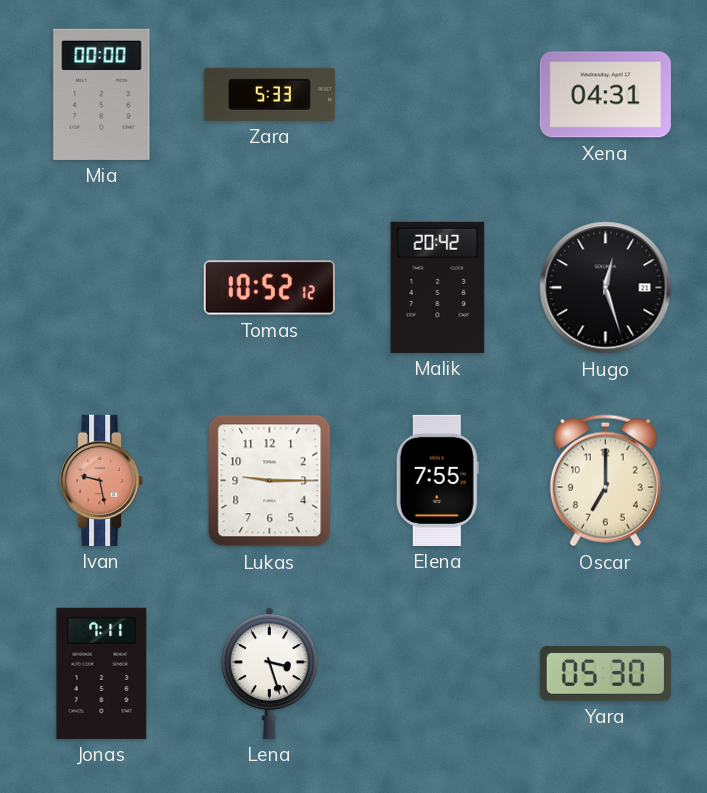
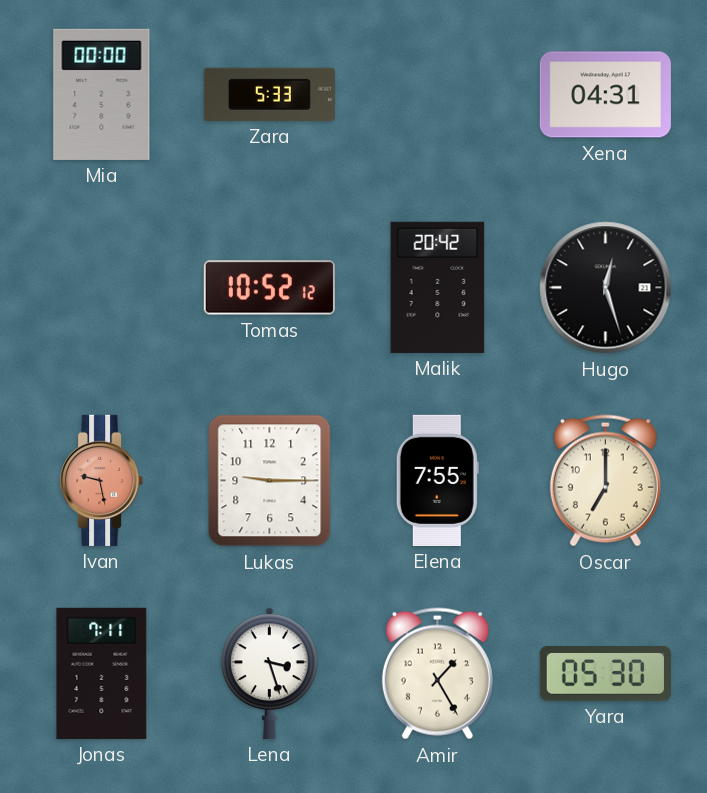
Amir: none -> 1:25
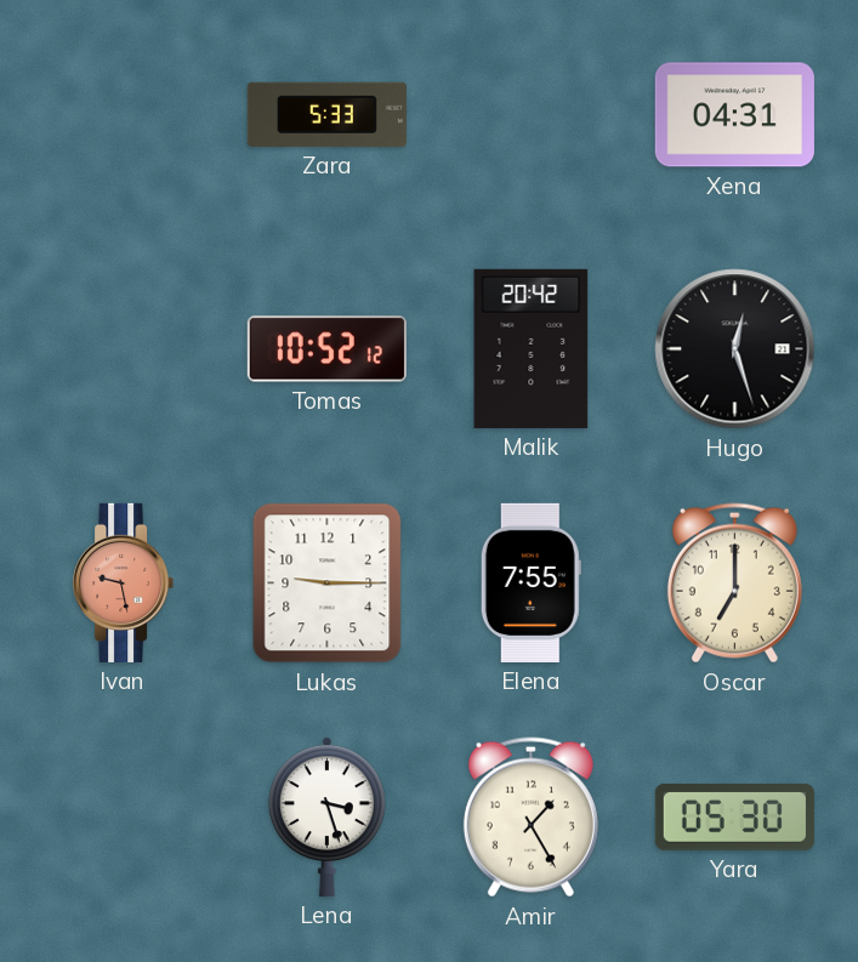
Mia: 00:00 -> none
Jonas: 7:11 -> none
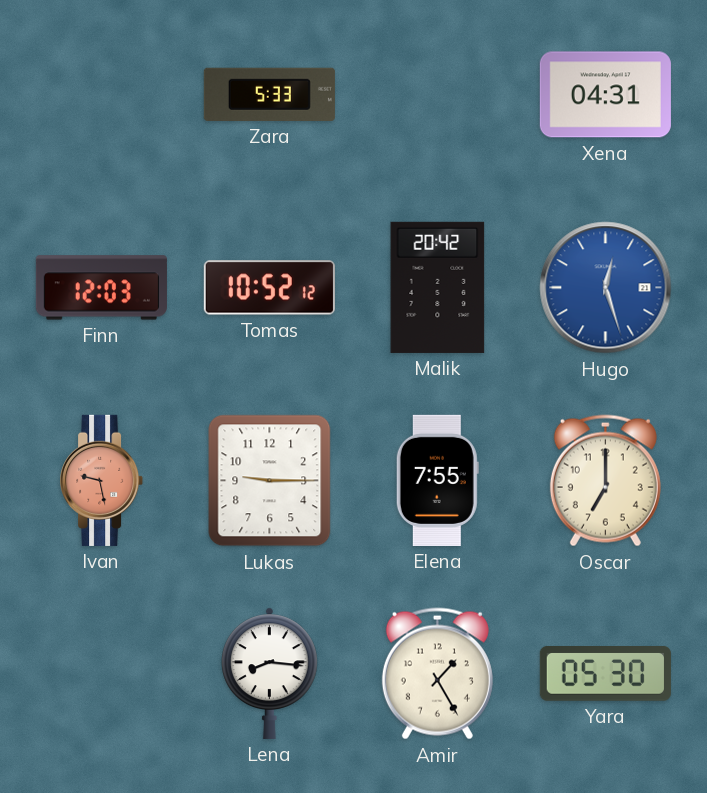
Finn: none -> 12:03
Hugo dial: black -> blue
Lena: 3:27 -> 8:16
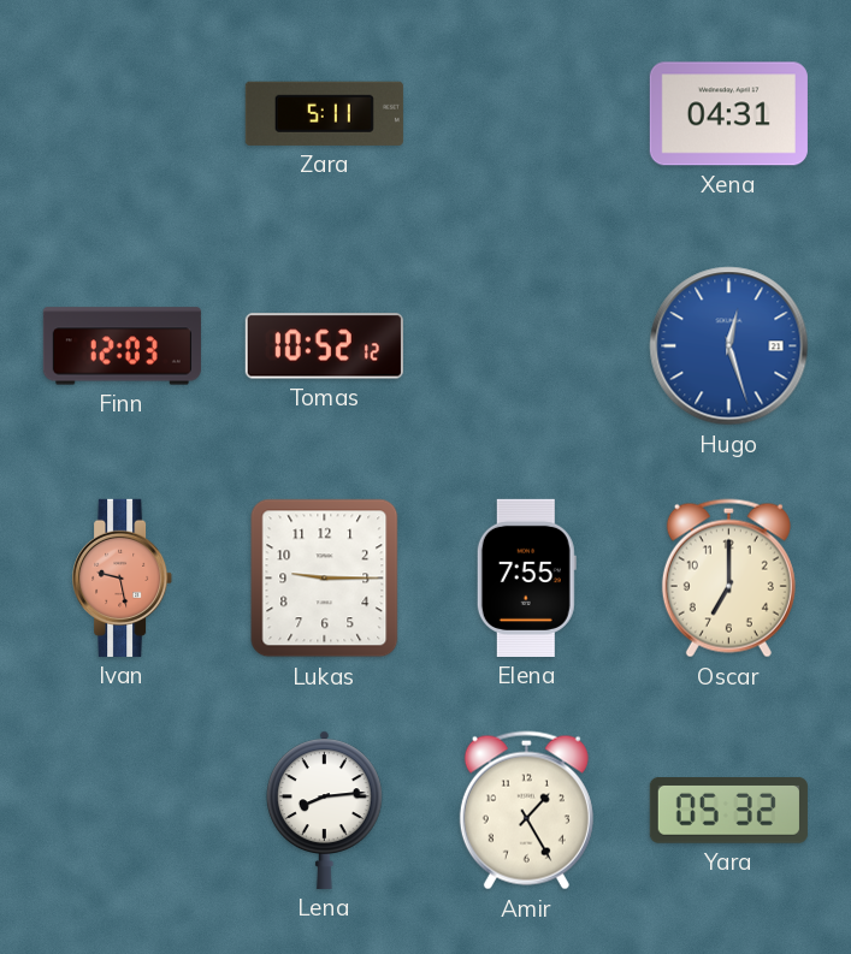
Zara: 5:33 -> 5:11
Malik: 20:42 -> none
Lena: 8:16 -> 8:14
Yara: 05:30 -> 05:32
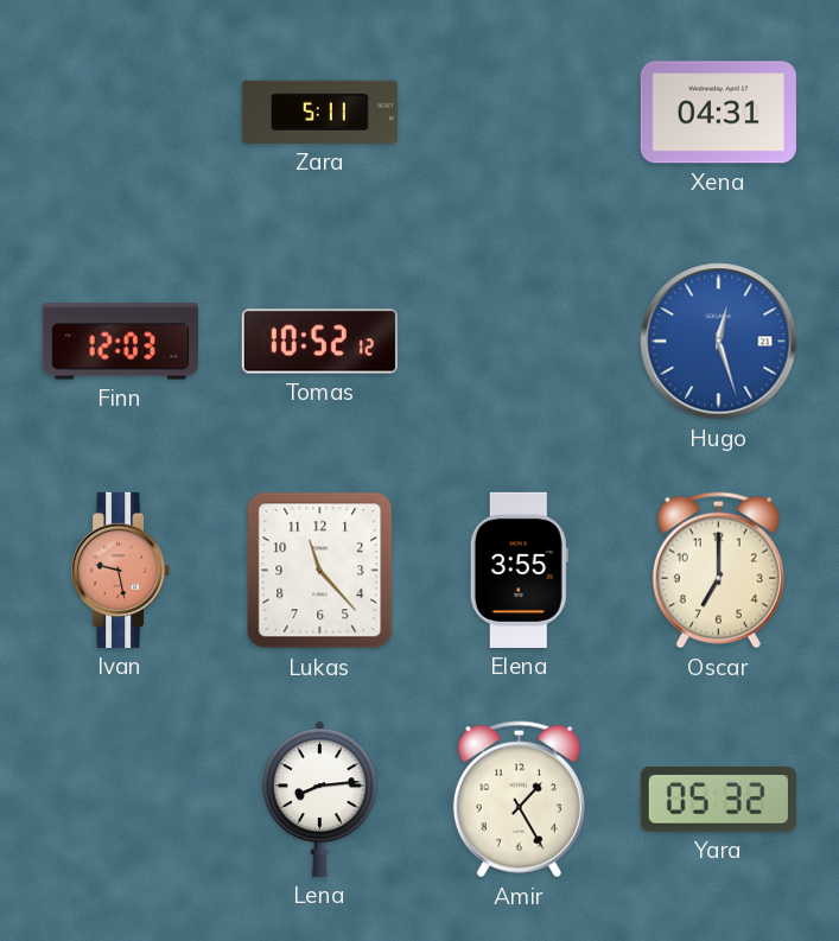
Lukas: 9:15 -> 11:23
Elena: 7:55 -> 3:55
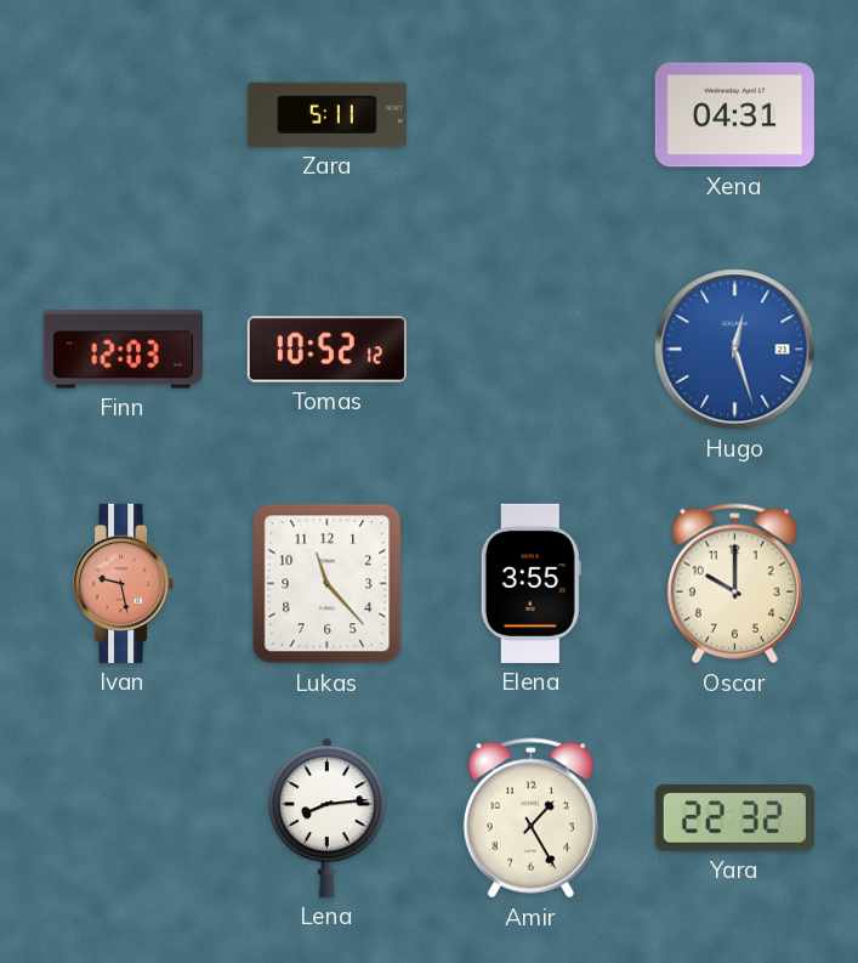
Oscar: 7:00 -> 10:00
Yara: 05:32 -> 22:32
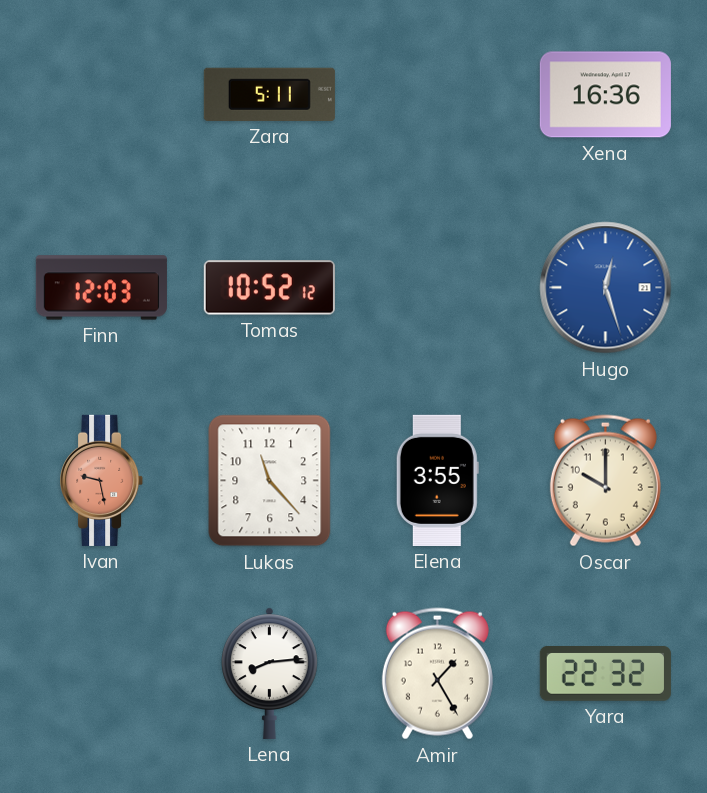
Xena: 04:31 -> 16:36
